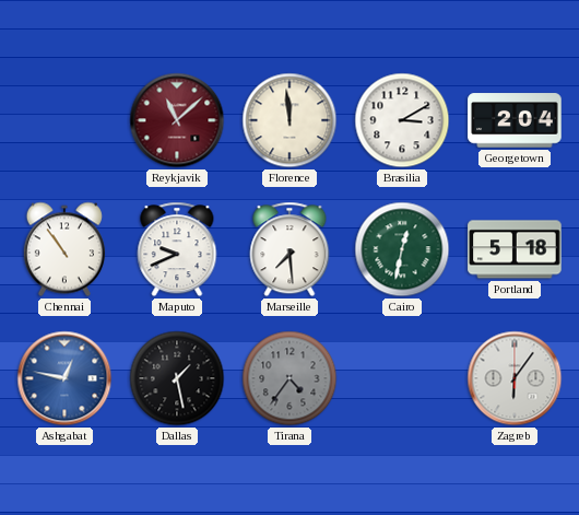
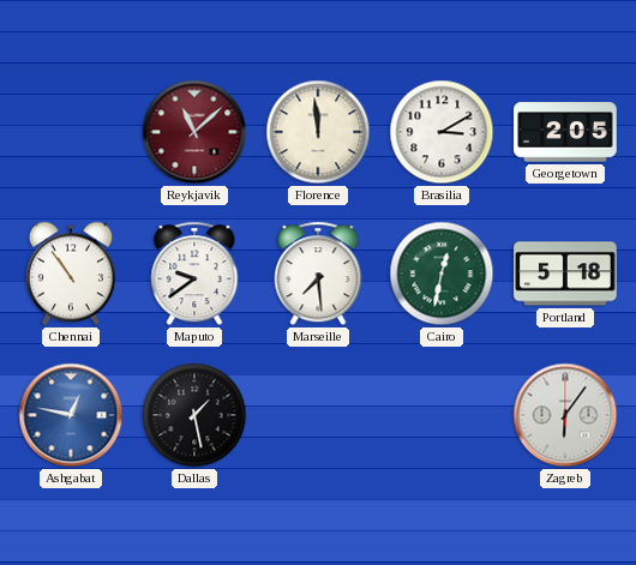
Georgetown: 2:04 -> 2:05
Maputo: 9:41 -> 9:39
Tirana: 4:36 -> none
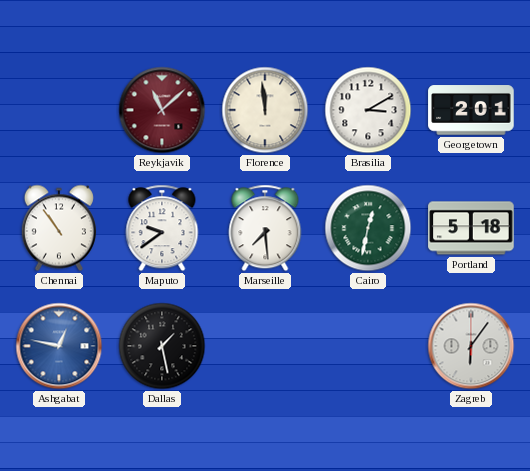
Georgetown: 2:05 -> 2:01
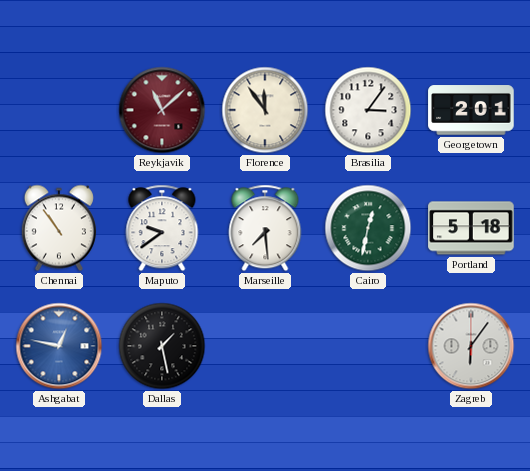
Florence: 11:59 -> 11:54
Brasilia: 3:10 -> 3:06
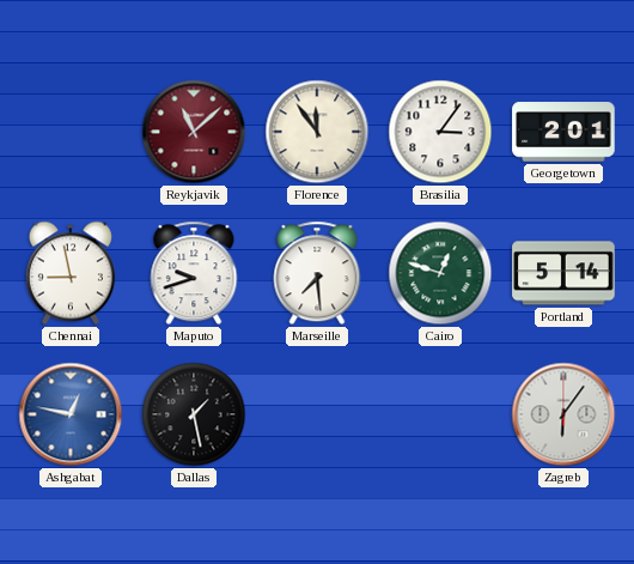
Chennai: 10:54 -> 8:58
Maputo: 9:39 -> 9:42
Cairo: 12:32 -> 12:48
Portland: 5:18 -> 5:14
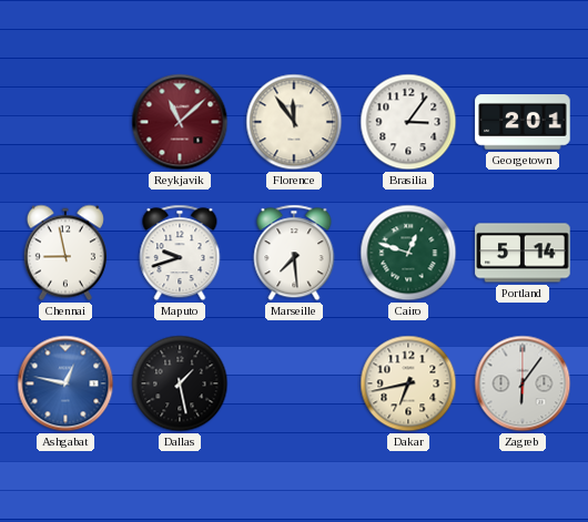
Dakar: none -> 6:43
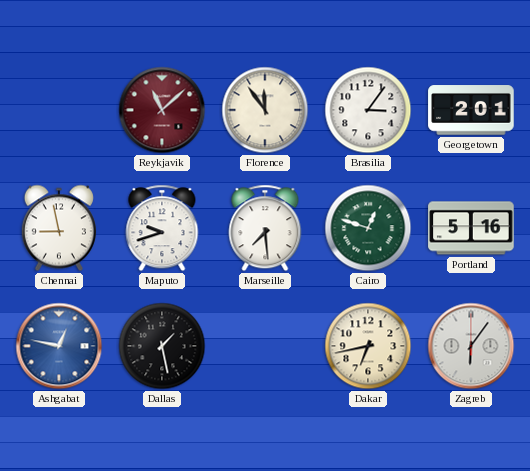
Portland: 5:14 -> 5:16
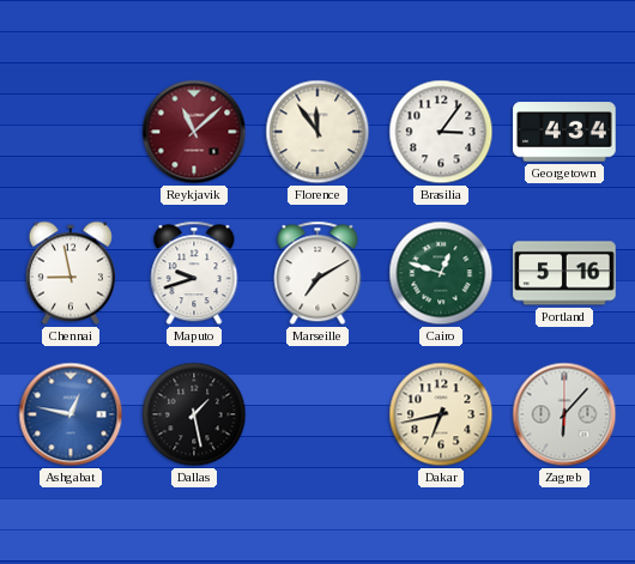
Georgetown: 2:01 -> 4:34
Marseille: 7:29 -> 7:10
Zagreb: 6:06 -> 6:07
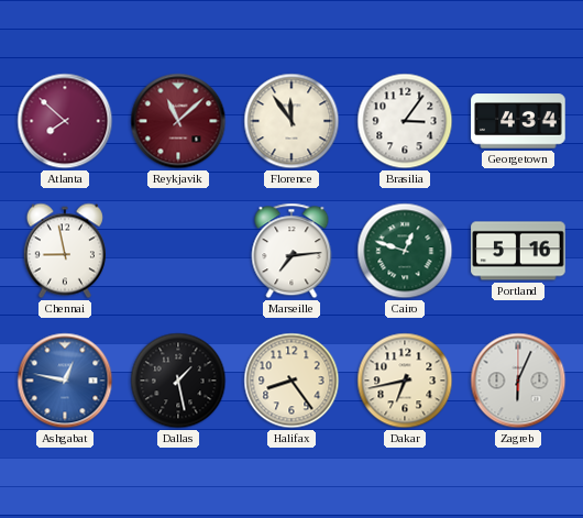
Atlanta: none -> 7:52
Maputo: 9:42 -> none
Marseille: 7:10 -> 7:14
Halifax: none -> 8:24
Zagreb: 6:07 -> 6:04
